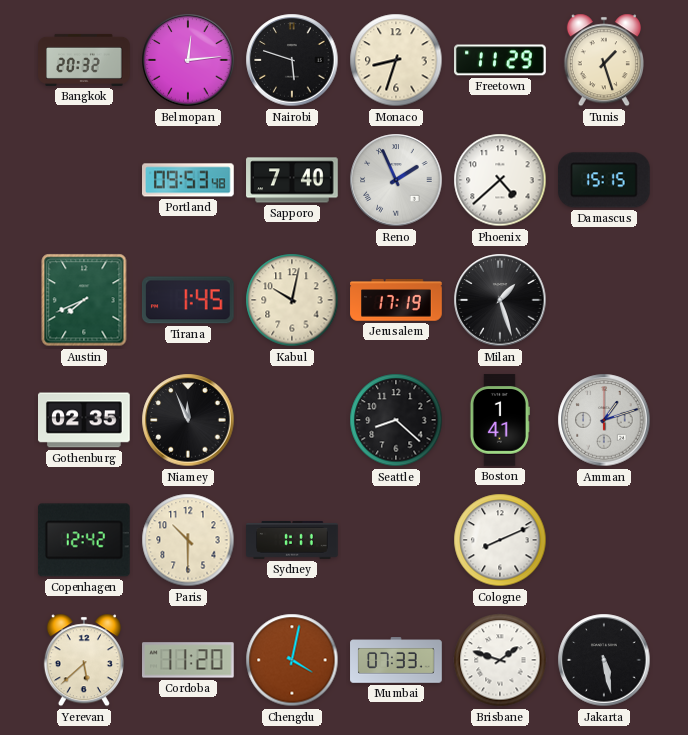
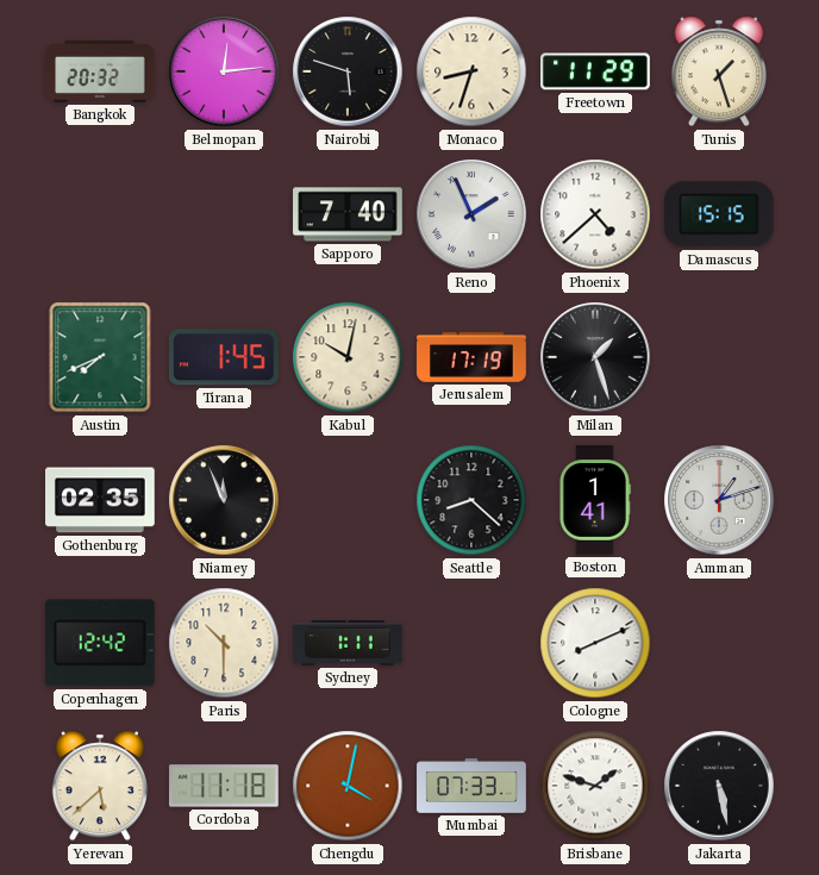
Portland: 09:53 -> none
Cordoba: 11:20 -> 11:18
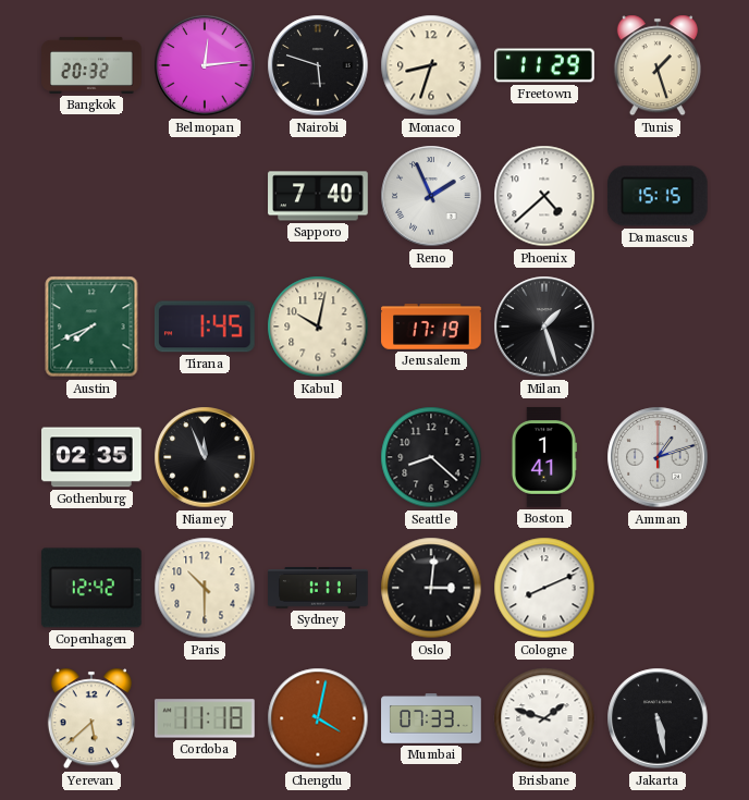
Oslo: none -> 3:01
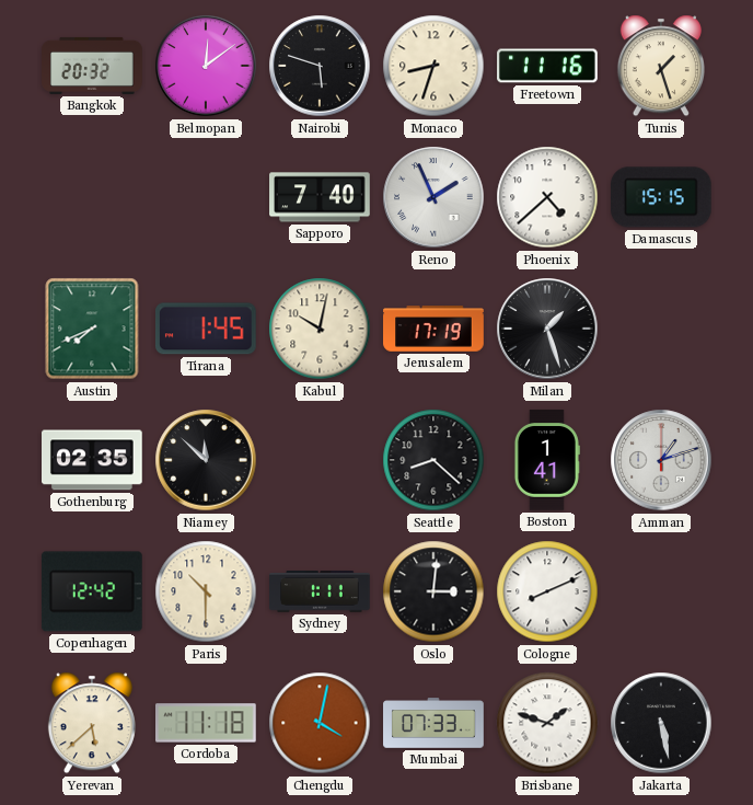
Belmopan: 12:14 -> 12:09
Freetown: 11:29 -> 11:16
Niamey: 11:56 -> 11:52
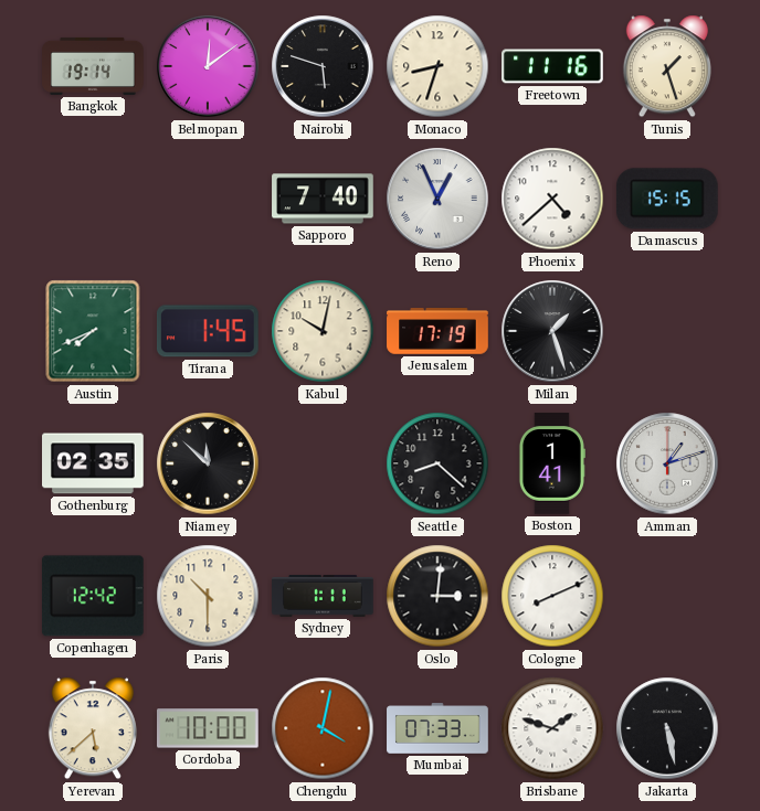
Bangkok: 20:32 -> 19:14
Reno: 1:56 -> 12:56
Cordoba: 11:18 -> 10:00
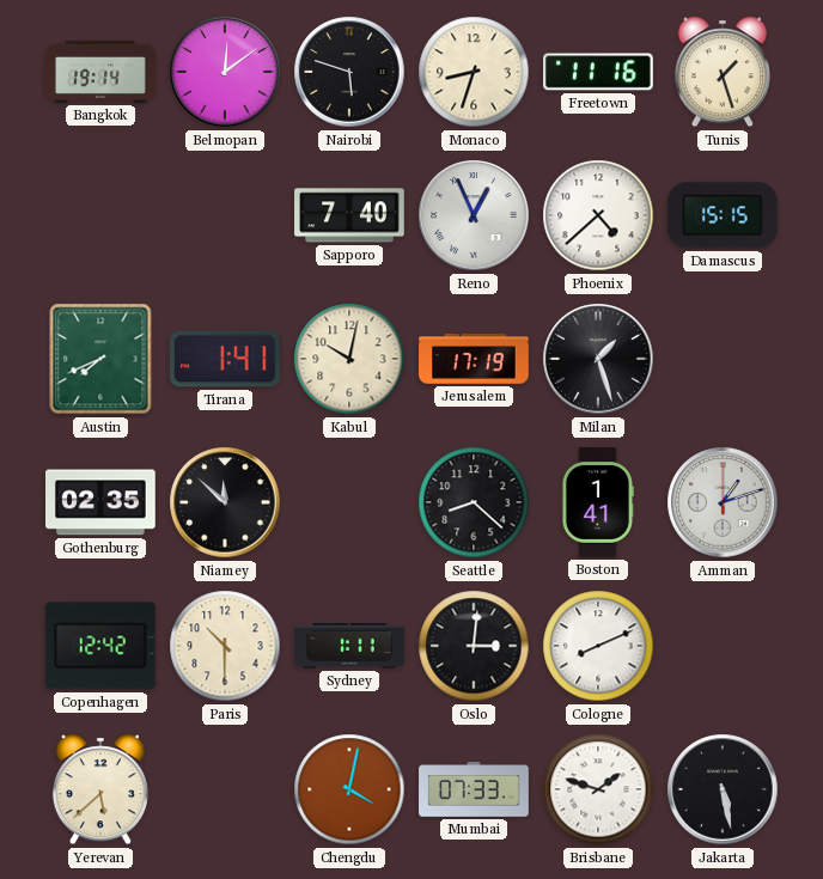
Tirana: 1:45 -> 1:41
Cordoba: 10:00 -> none
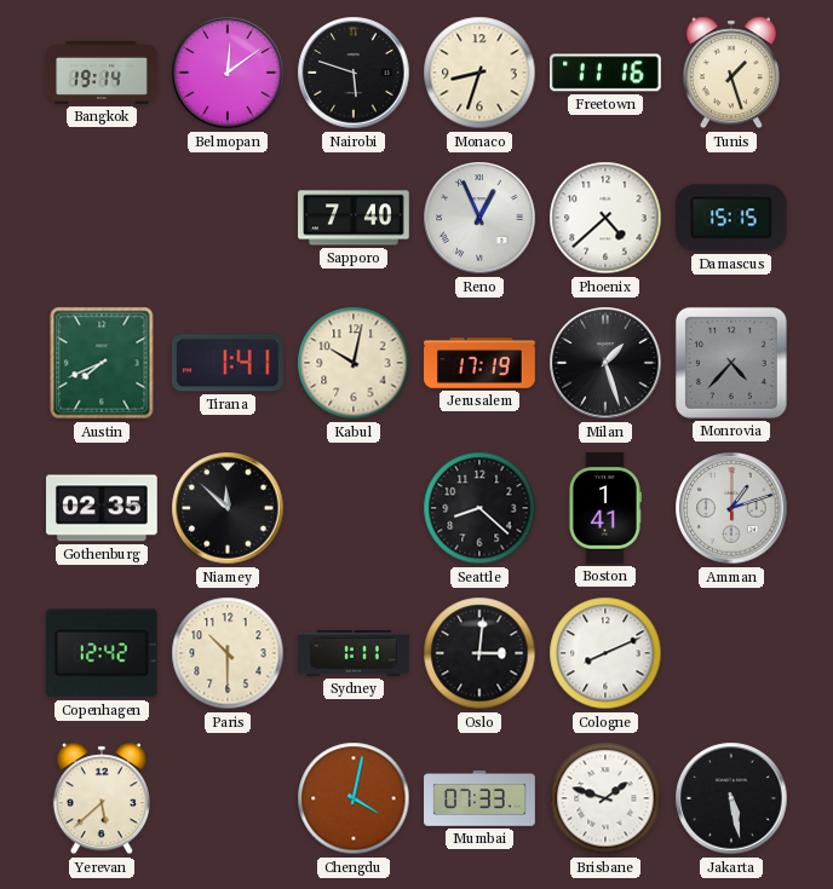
Monrovia: none -> 4:37
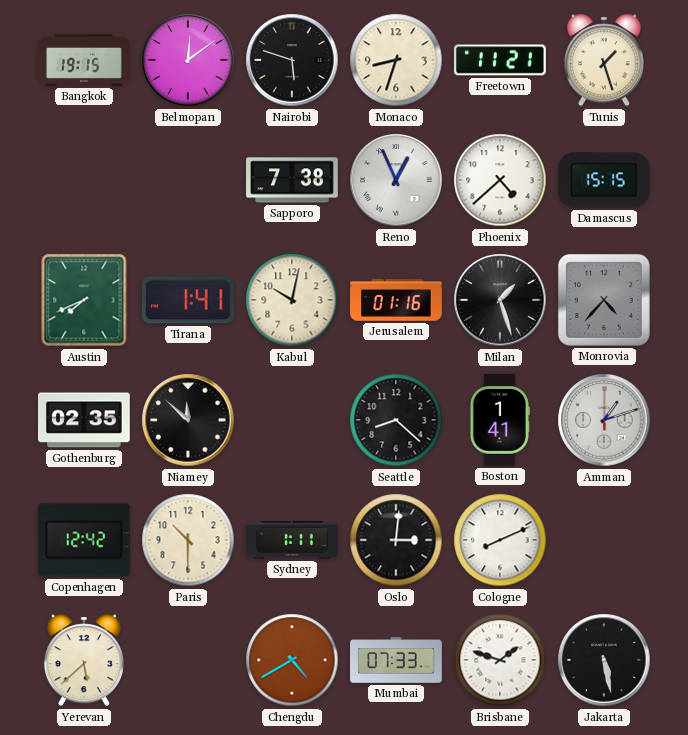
Bangkok: 19:14 -> 19:15
Freetown: 11:16 -> 11:21
Sapporo: 7:40 -> 7:38
Jerusalem: 17:19 -> 01:16
Chengdu: 4:02 -> 4:40
